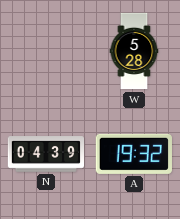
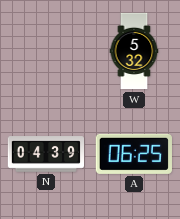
W: 5:28 -> 5:32
A: 19:32 -> 06:25
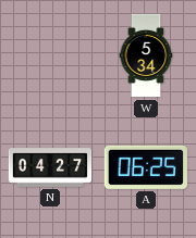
W: 5:32 -> 5:34
N: 04:39 -> 04:27
